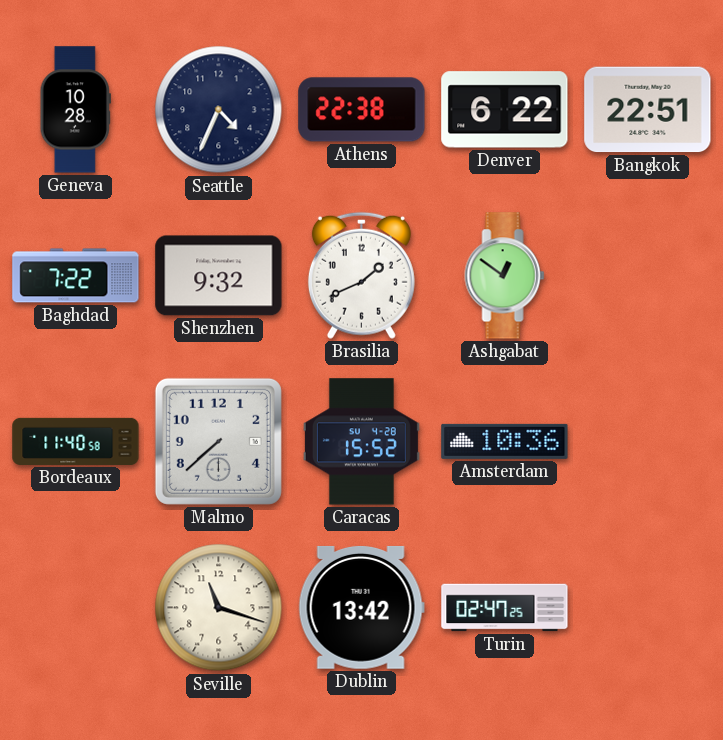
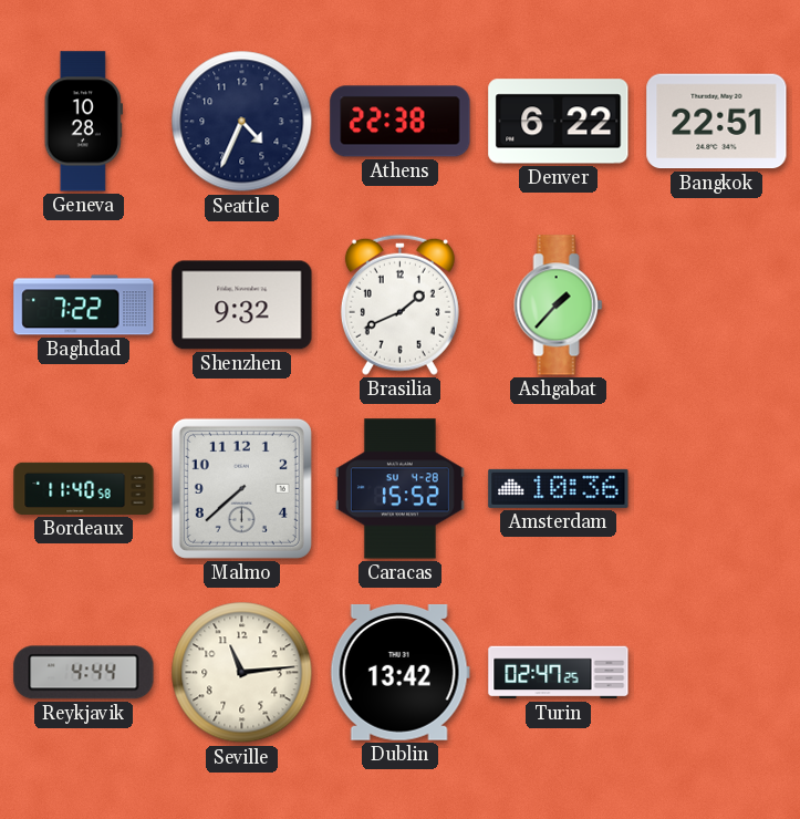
Ashgabat: 12:51 -> 1:37
Reykjavik: none -> 4:44
Seville: 11:18 -> 11:14
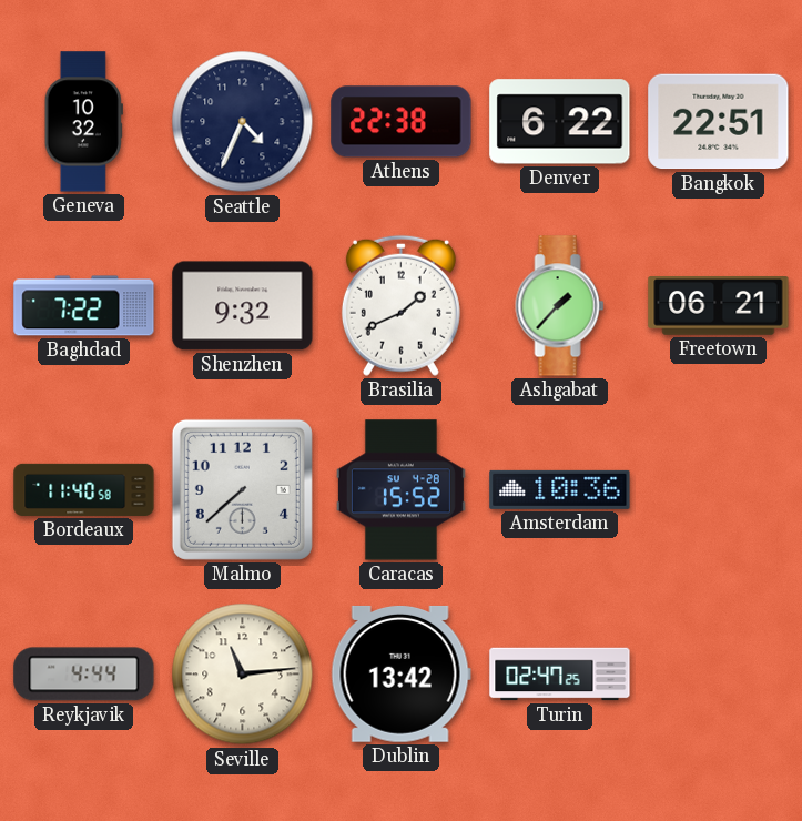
Geneva: 10:28 -> 10:32
Freetown: none -> 06:21
